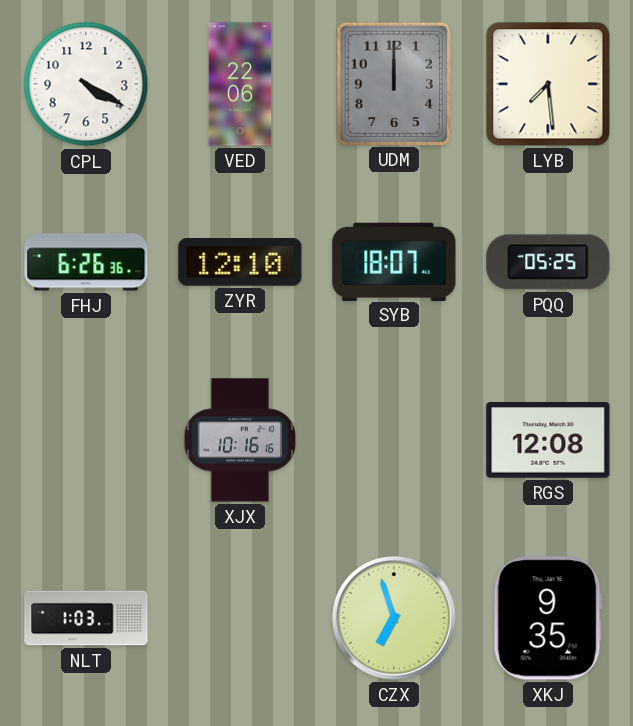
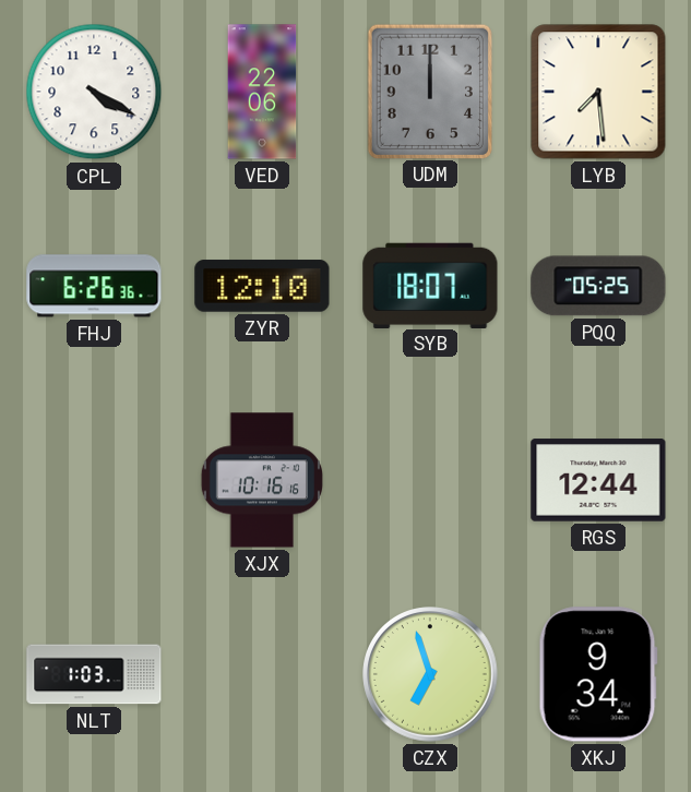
RGS: 12:08 -> 12:44
XKJ: 9:35 -> 9:34
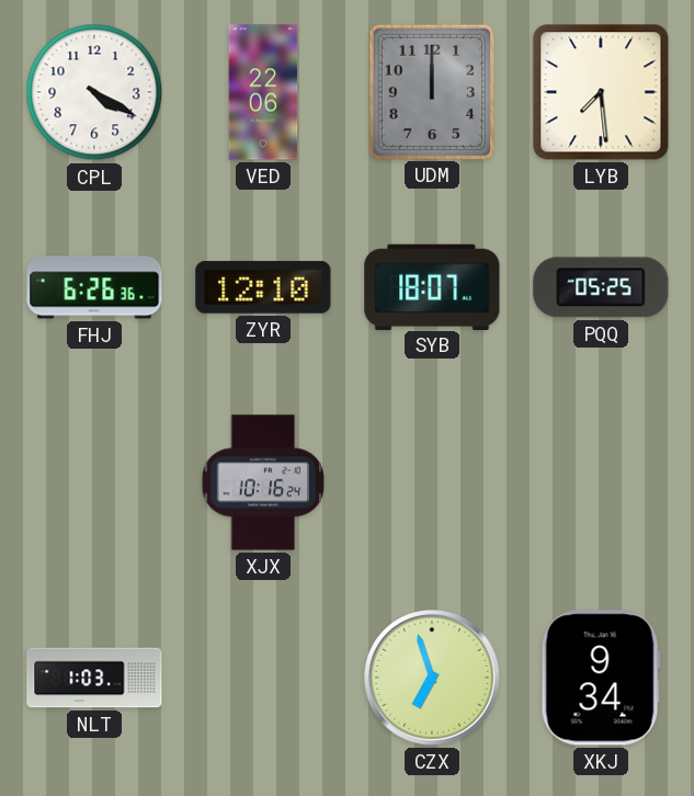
XJX: 10:16:16 -> 10:16:24
RGS: 12:44 -> none
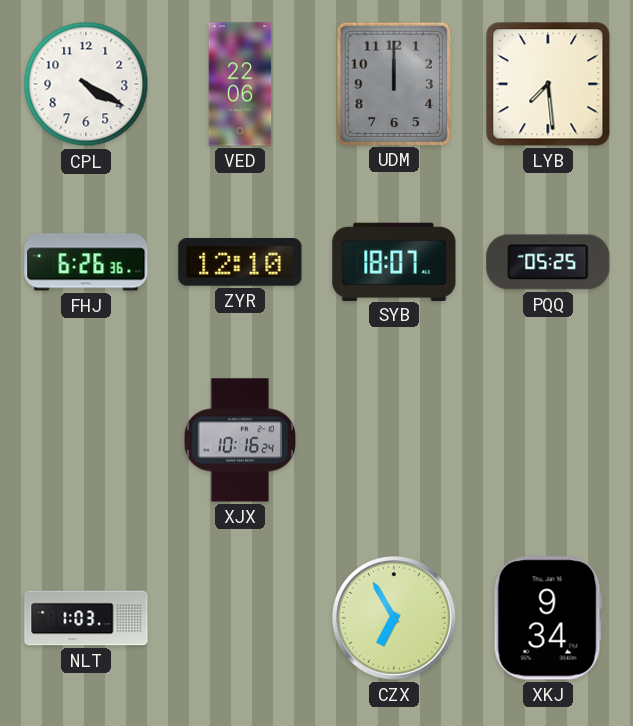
CZX: 6:57 -> 6:55
